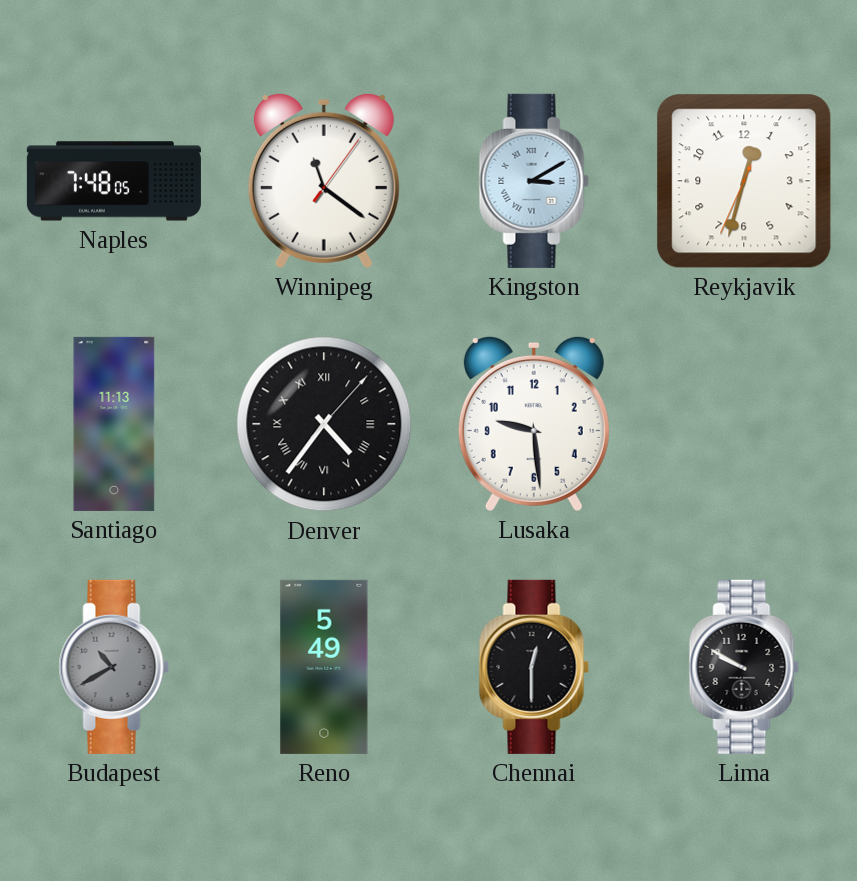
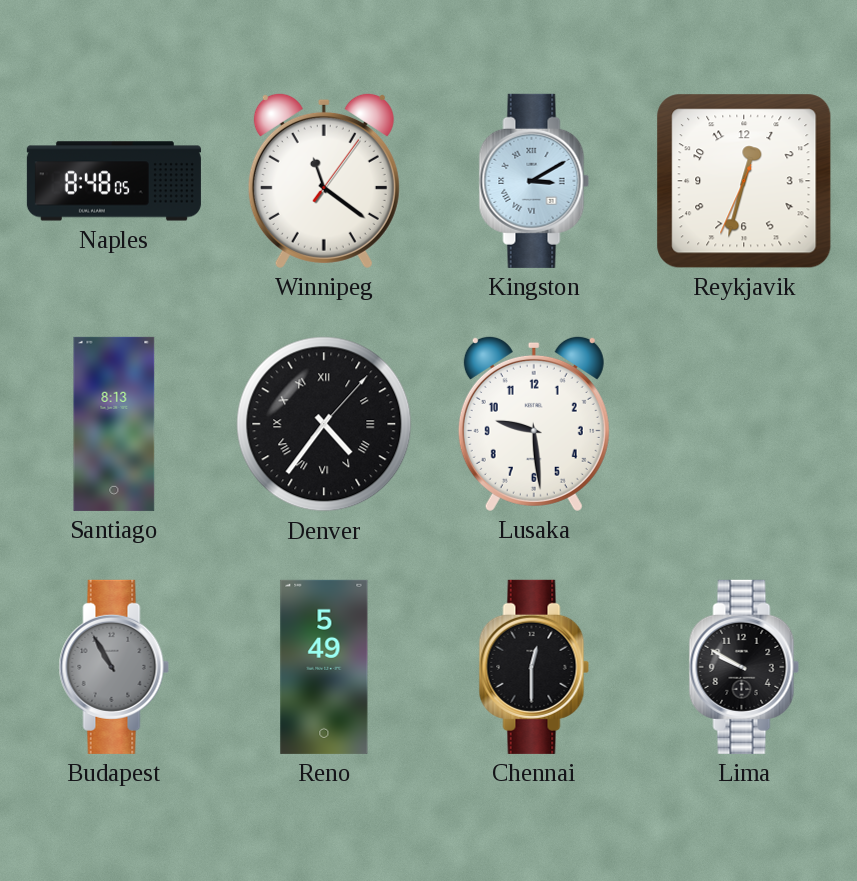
Naples: 7:48 -> 8:48
Santiago: 11:13 -> 8:13
Budapest: 10:40 -> 10:55
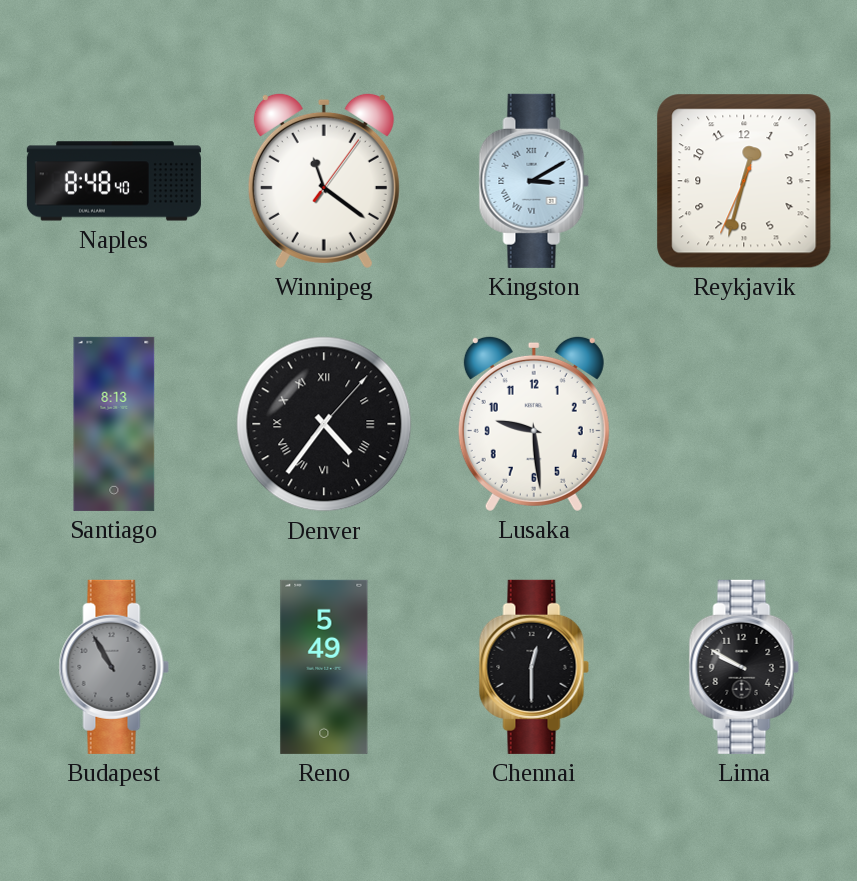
Naples: 8:48:05 -> 8:48:40
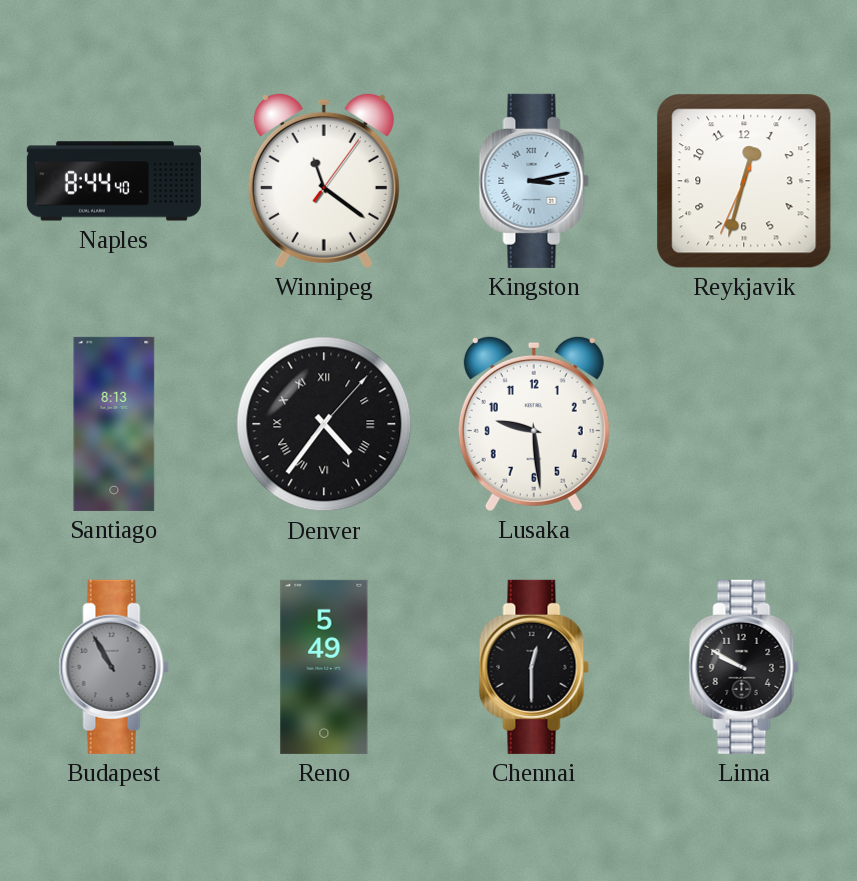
Naples: 8:48 -> 8:44
Kingston: 3:10 -> 3:13
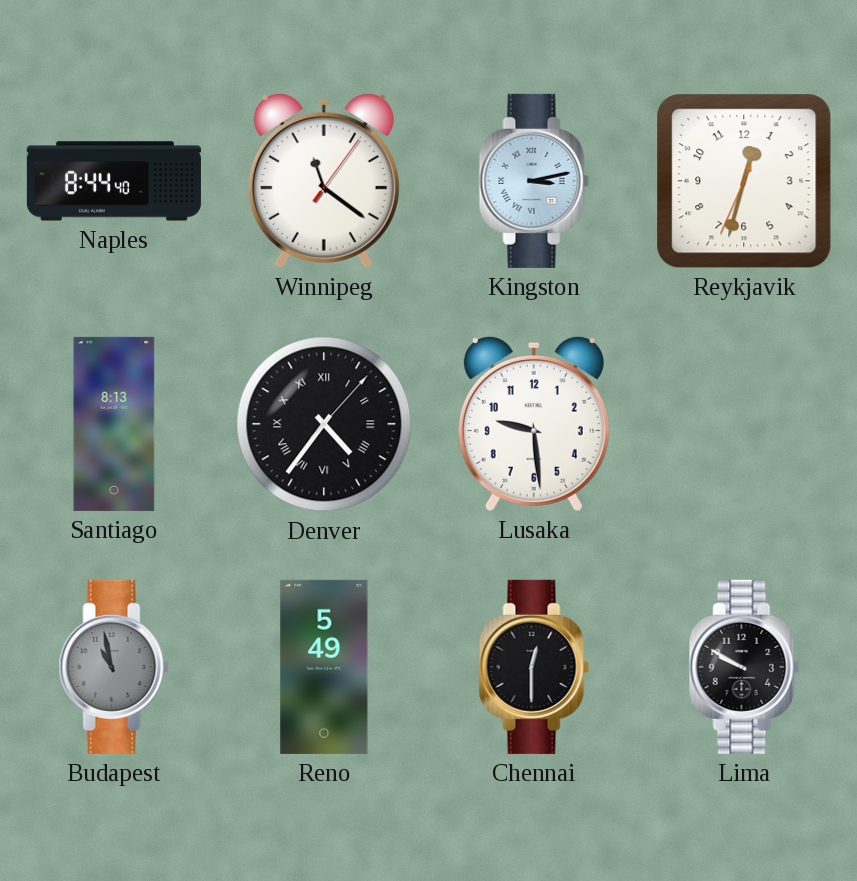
Budapest: 10:55 -> 10:58
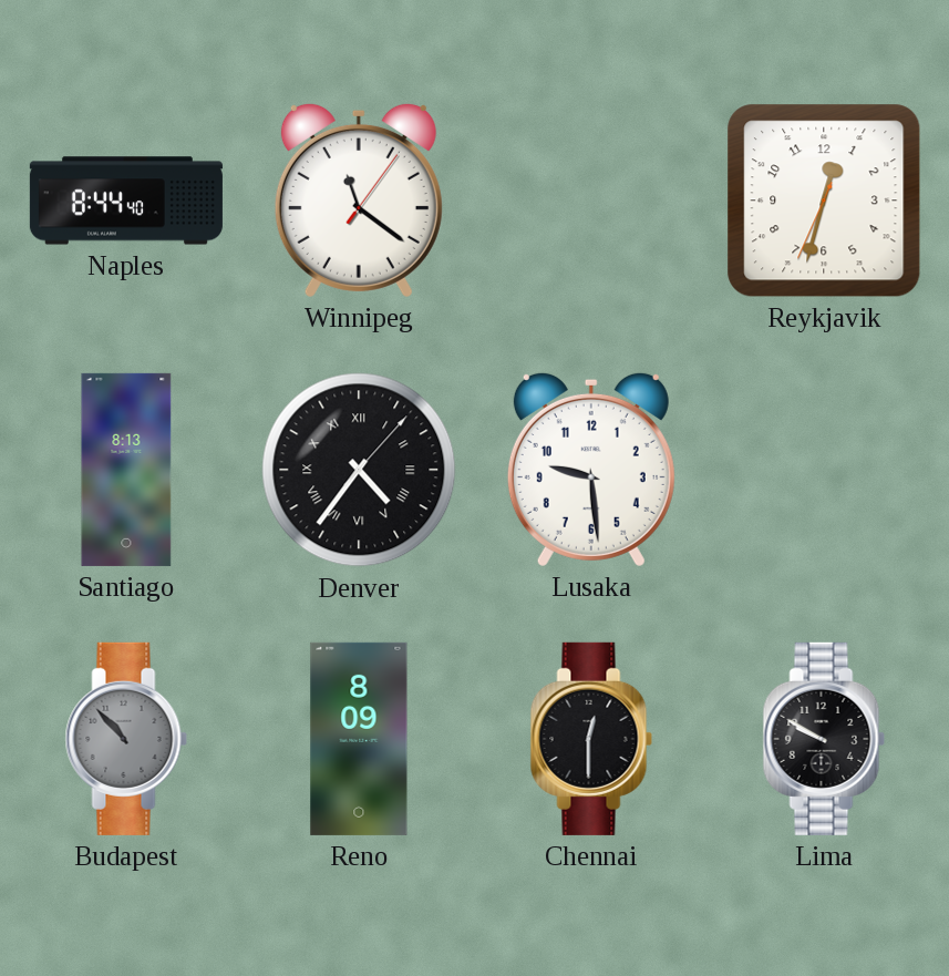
Kingston: 3:13 -> none
Budapest: 10:58 -> 10:53
Reno: 5:49 -> 8:09
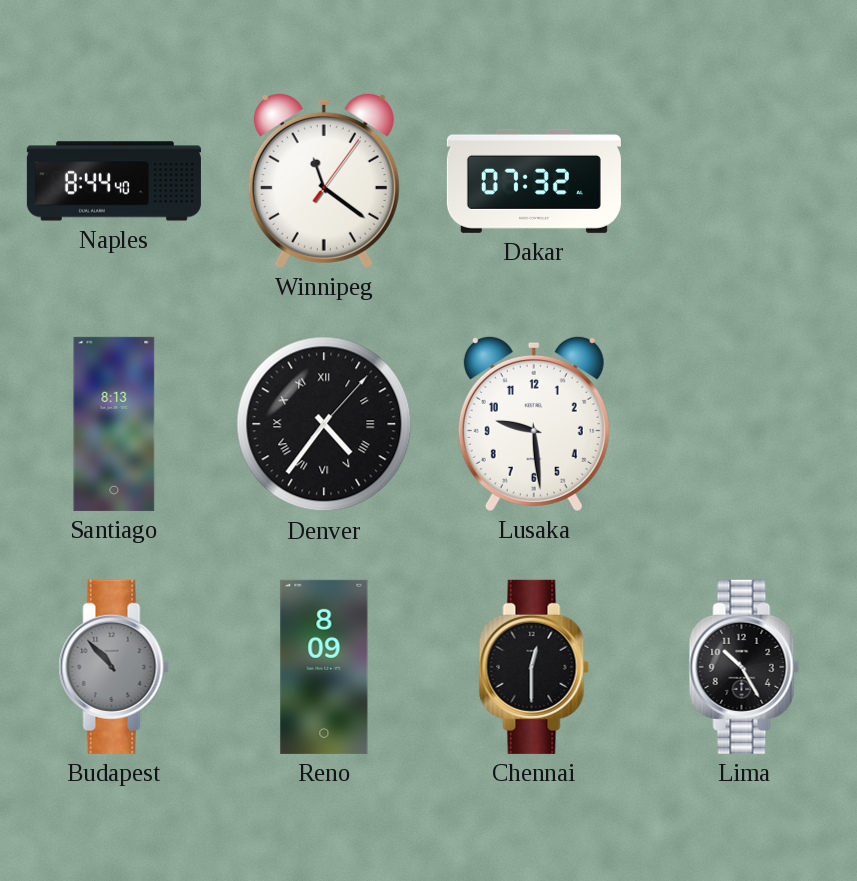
Dakar: none -> 07:32
Reykjavik: 12:32 -> none
Lima: 9:50 -> 10:25
